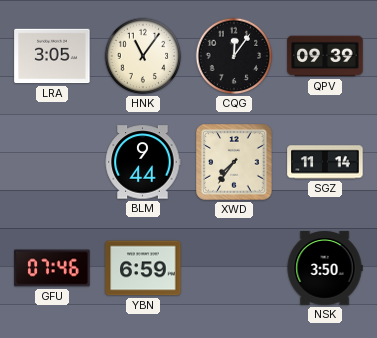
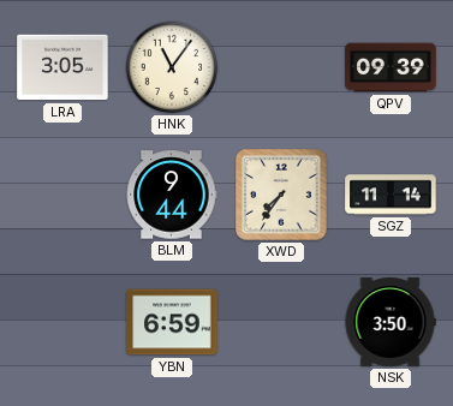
CQG: 12:06 -> none
GFU: 07:46 -> none
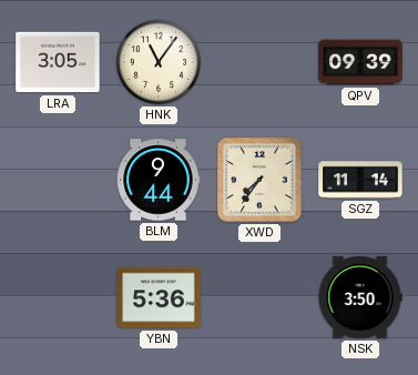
YBN: 6:59 -> 5:36
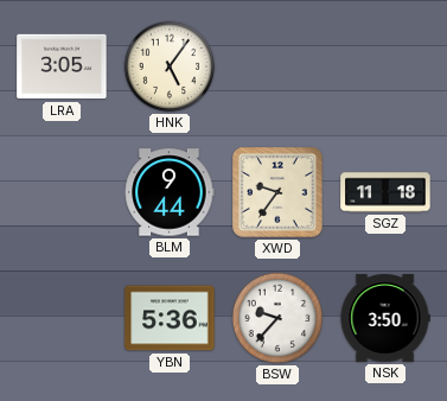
HNK: 11:06 -> 5:06
QPV: 09:39 -> none
XWD: 7:36 -> 9:36
SGZ: 11:14 -> 11:18
BSW: none -> 9:37
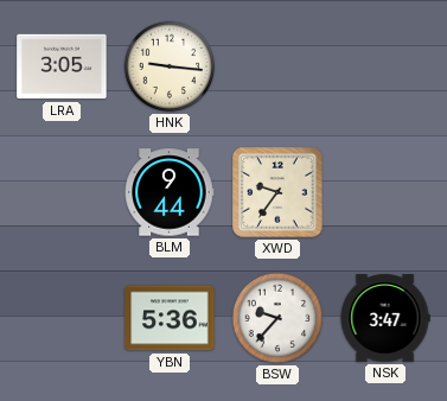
HNK: 5:06 -> 9:16
SGZ: 11:18 -> none
NSK: 3:50 -> 3:47
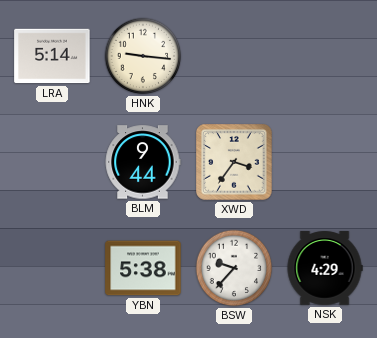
LRA: 3:05 -> 5:14
XWD: 9:36 -> 3:36
YBN: 5:36 -> 5:38
NSK: 3:47 -> 4:29
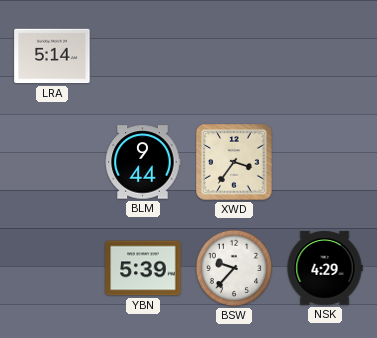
HNK: 9:16 -> none
YBN: 5:38 -> 5:39
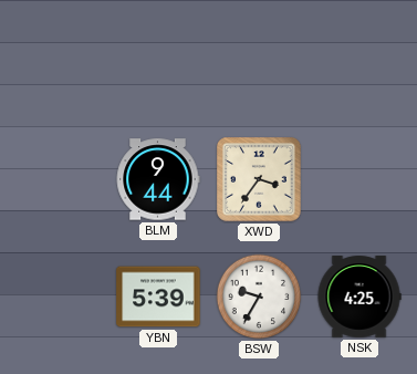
LRA: 5:14 -> none
BSW: 9:37 -> 9:35
NSK: 4:29 -> 4:25
